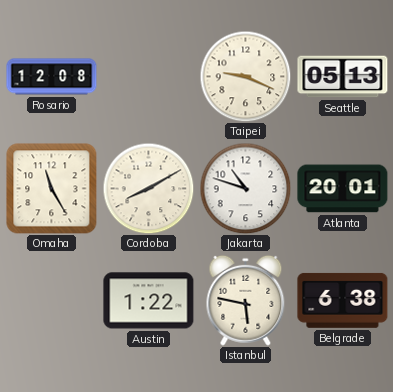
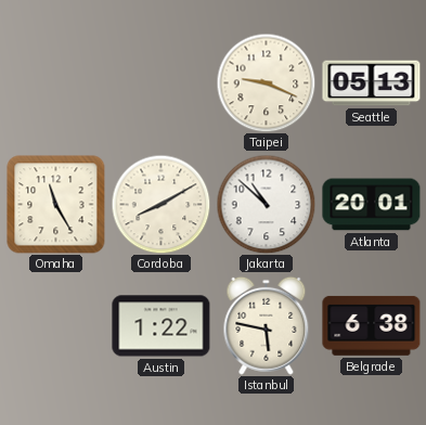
Rosario: 12:08 -> none
Jakarta: 10:48 -> 10:52
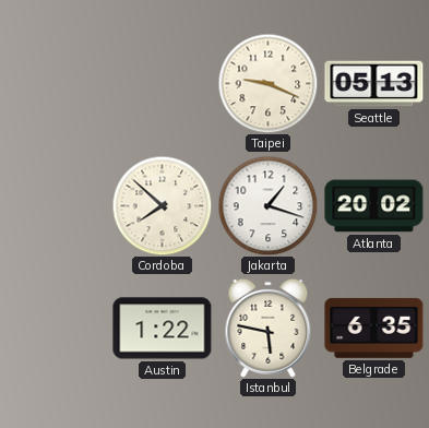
Omaha: 11:25 -> none
Cordoba: 8:10 -> 7:52
Jakarta: 10:52 -> 1:18
Atlanta: 20:01 -> 20:02
Belgrade: 6:38 -> 6:35
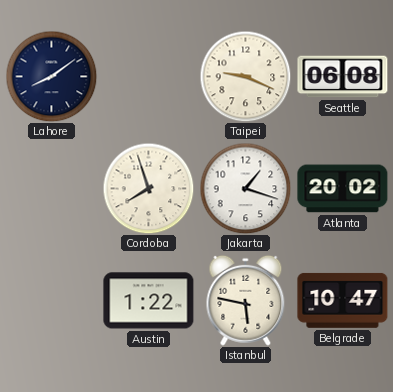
Lahore: none -> 8:09
Seattle: 05:13 -> 06:08
Cordoba: 7:52 -> 7:57
Belgrade: 6:35 -> 10:47
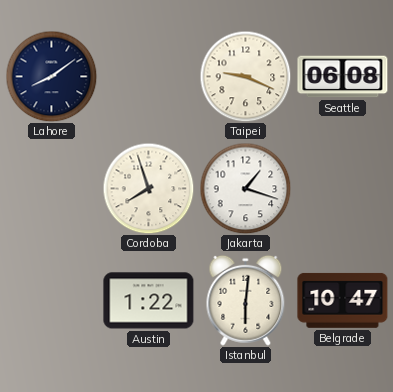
Atlanta: 20:02 -> none
Istanbul: 5:47 -> 6:01
